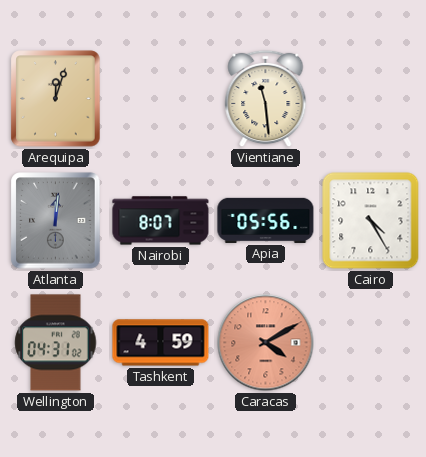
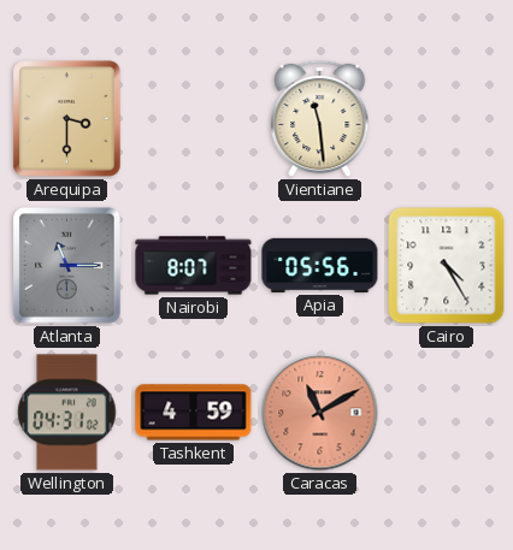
Arequipa: 12:03 -> 3:30
Atlanta: 12:01 -> 11:15
Caracas: 4:10 -> 11:10
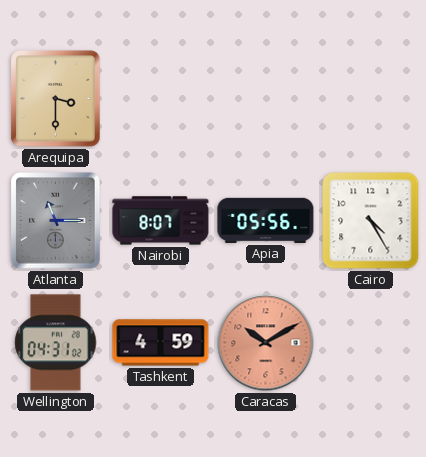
Vientiane: 11:29 -> none
Caracas: 11:10 -> 10:10
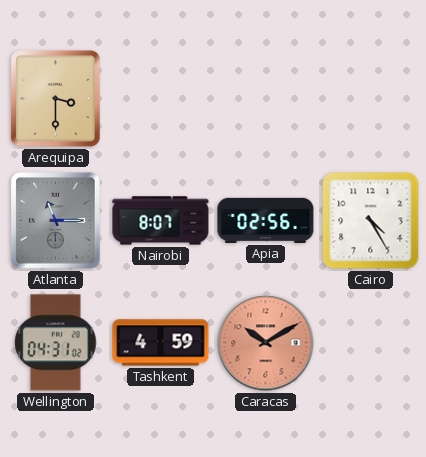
Apia: 05:56 -> 02:56
